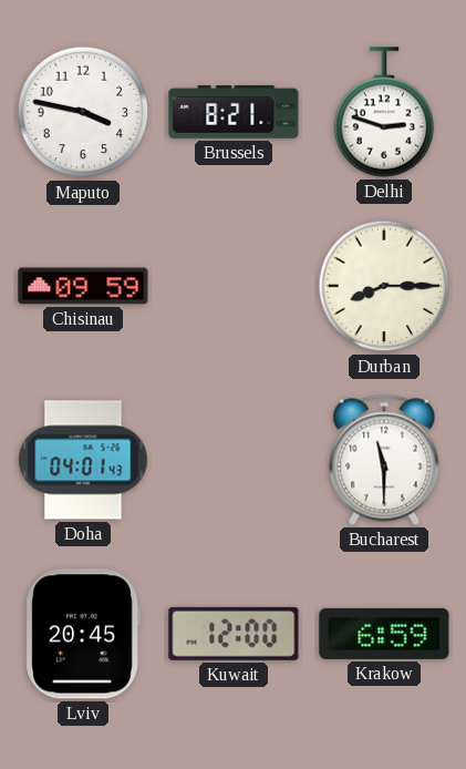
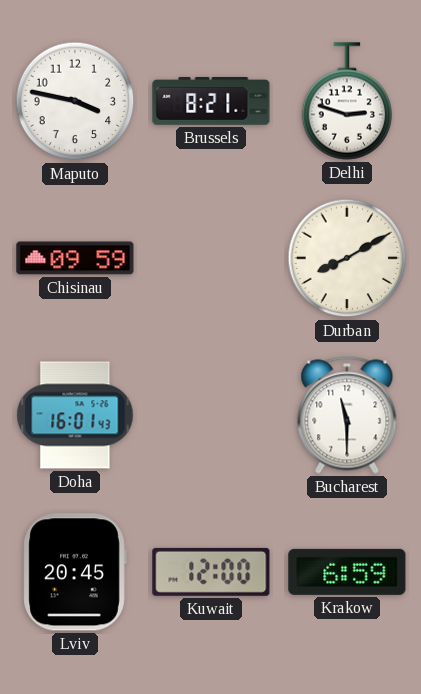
Durban: 8:15 -> 8:10
Doha: 04:01 -> 16:01
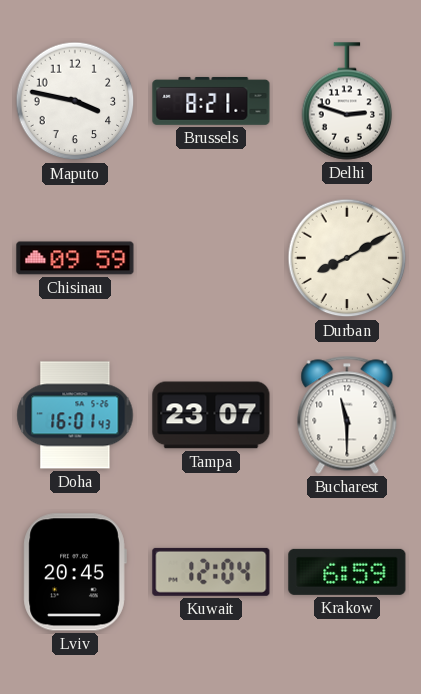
Tampa: none -> 23:07
Kuwait: 12:00 -> 12:04
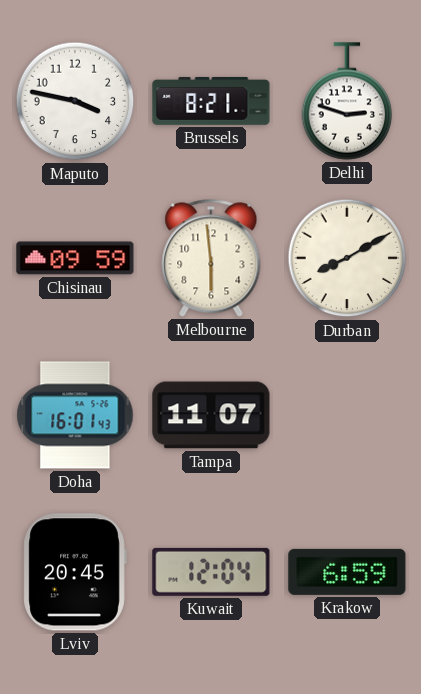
Melbourne: none -> 5:59
Tampa: 23:07 -> 11:07
Bucharest: 11:30 -> none
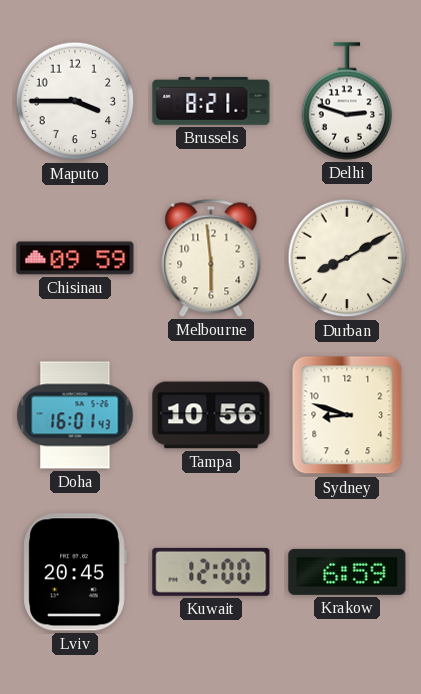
Maputo: 3:47 -> 3:45
Tampa: 11:07 -> 10:56
Sydney: none -> 8:48
Kuwait: 12:04 -> 12:00
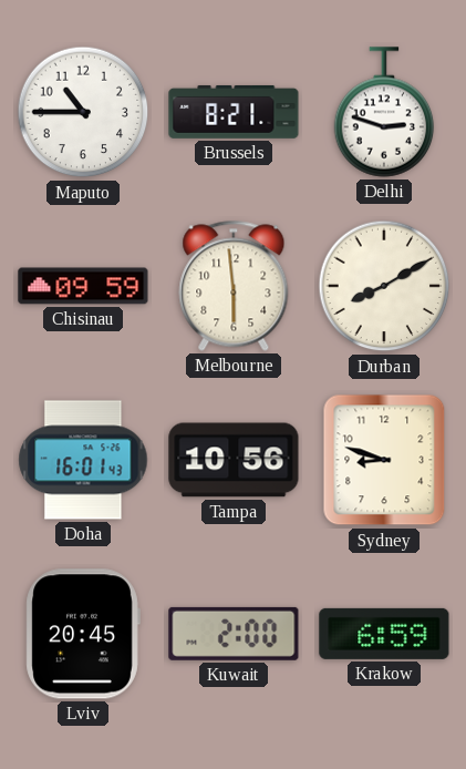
Maputo: 3:45 -> 10:45
Kuwait: 12:00 -> 2:00
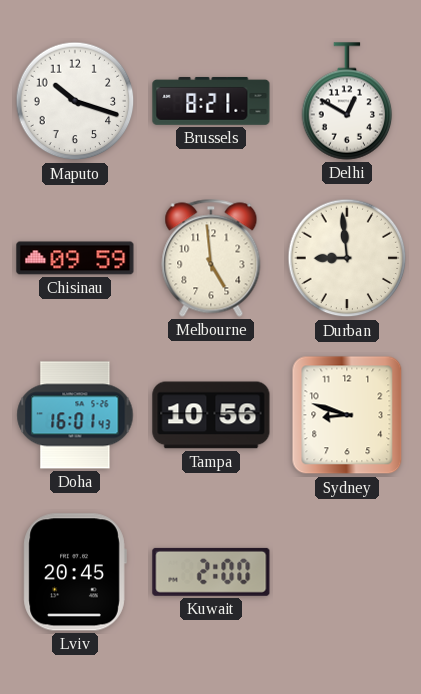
Maputo: 10:45 -> 10:18
Delhi: 2:48 -> 12:50
Melbourne: 5:59 -> 4:59
Durban: 8:10 -> 8:59
Krakow: 6:59 -> none
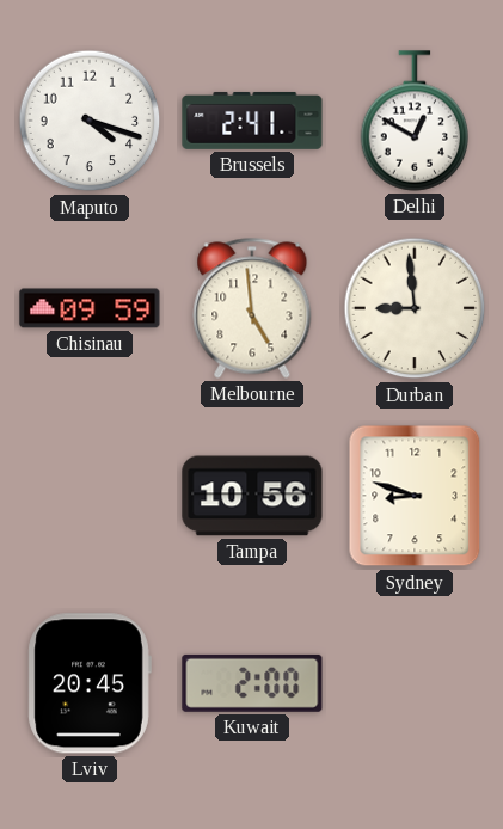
Maputo: 10:18 -> 4:18
Brussels: 8:21 -> 2:41
Doha: 16:01 -> none
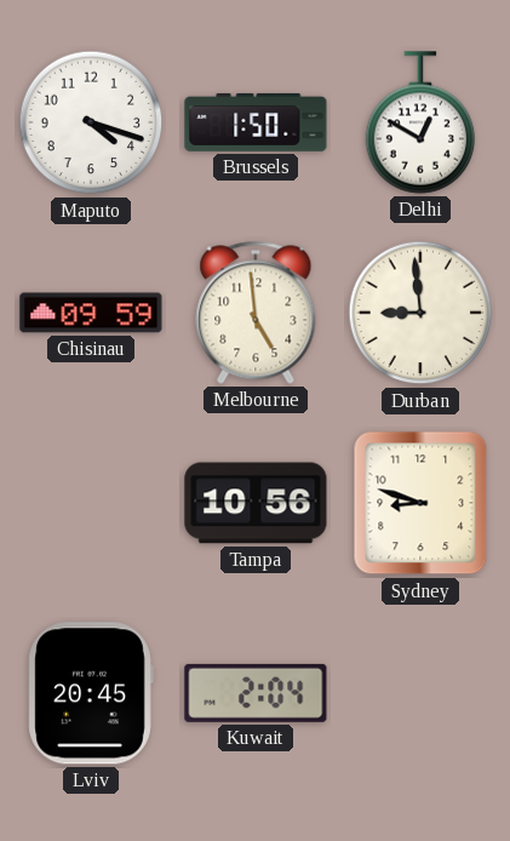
Brussels: 2:41 -> 1:50
Kuwait: 2:00 -> 2:04
